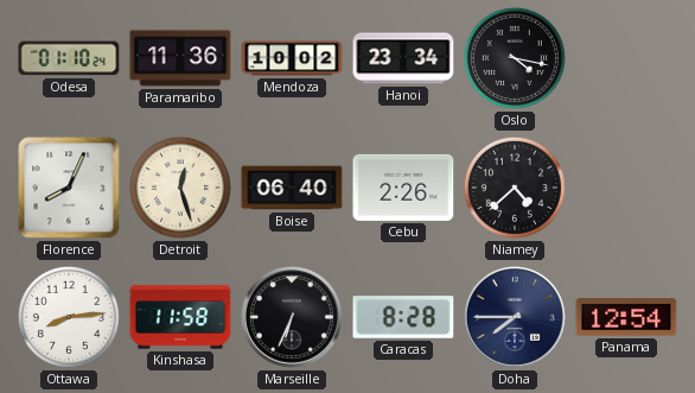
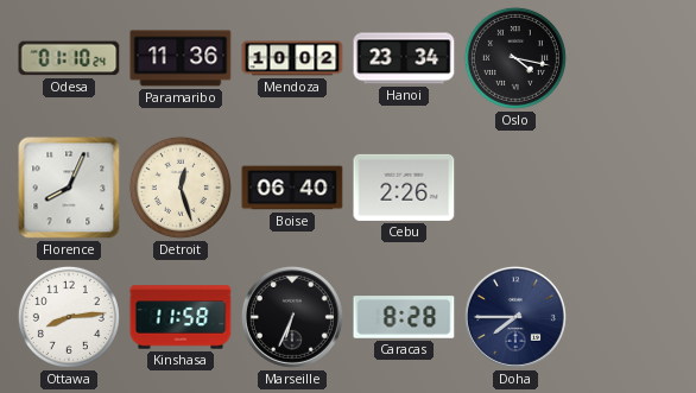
Niamey: 4:38 -> none
Panama: 12:54 -> none
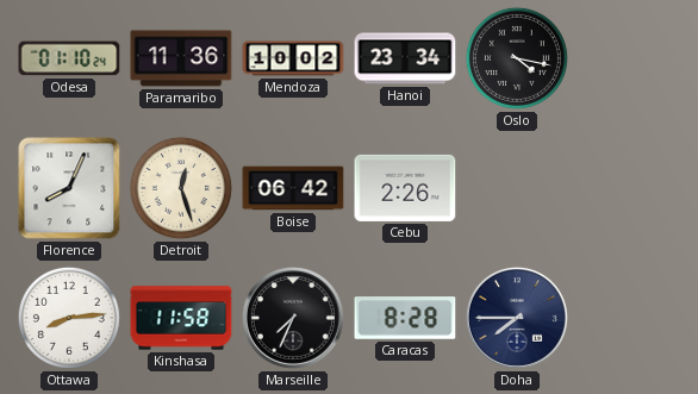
Boise: 06:40 -> 06:42
Marseille: 6:34 -> 7:34
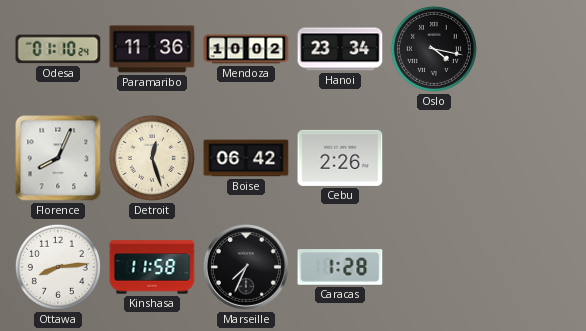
Caracas: 8:28 -> 1:28
Doha: 7:45 -> none
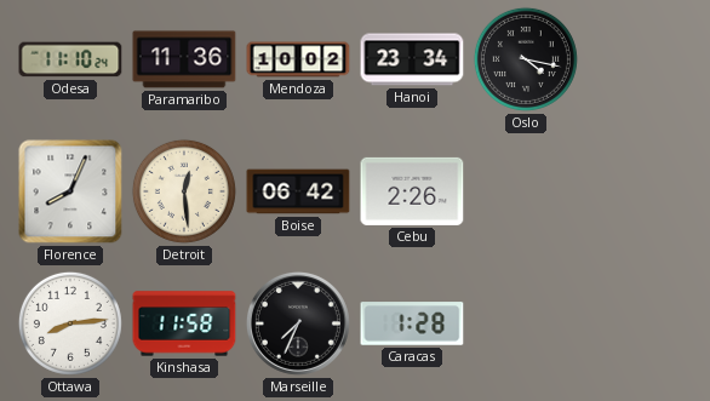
Odesa: 01:10 -> 11:10
Detroit: 12:27 -> 12:29
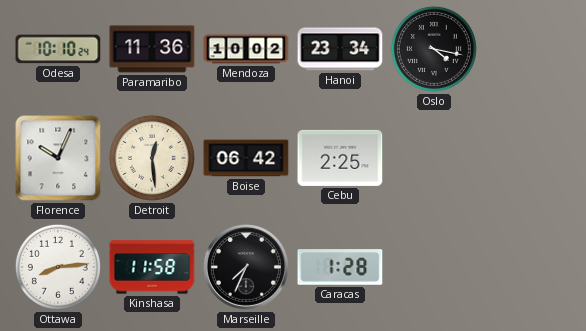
Odesa: 11:10 -> 10:10
Florence: 8:04 -> 10:04
Cebu: 2:26 -> 2:25
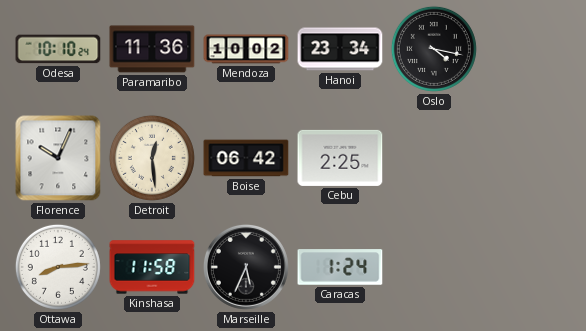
Marseille: 7:34 -> 5:34
Caracas: 1:28 -> 1:24
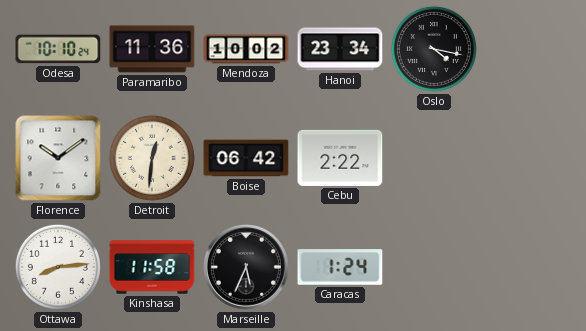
Florence: 10:04 -> 10:09
Detroit: 12:29 -> 12:31
Cebu: 2:25 -> 2:22
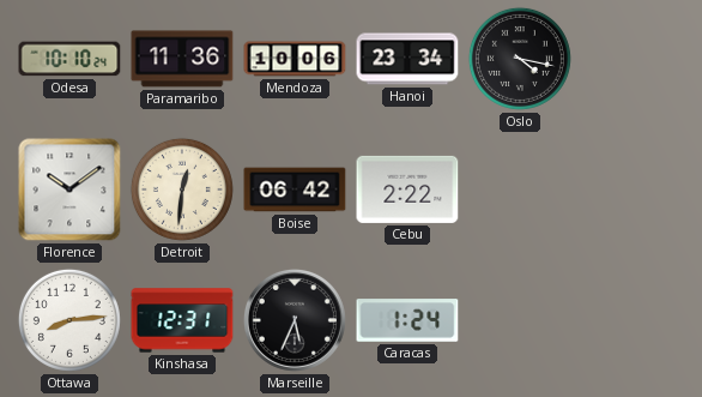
Mendoza: 10:02 -> 10:06
Kinshasa: 11:58 -> 12:31
